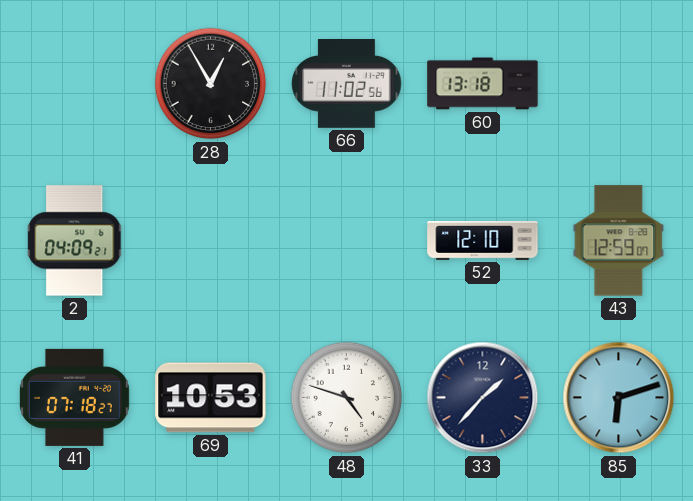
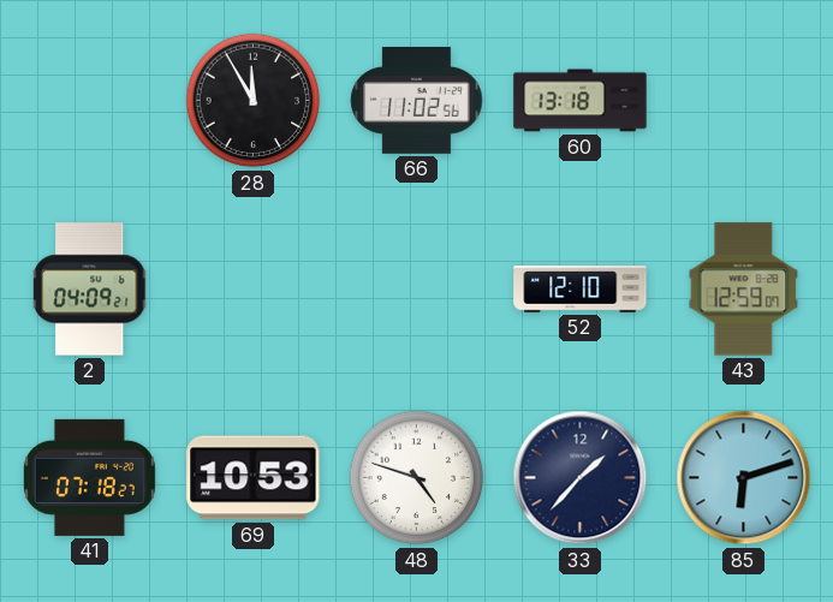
28: 12:55 -> 11:55
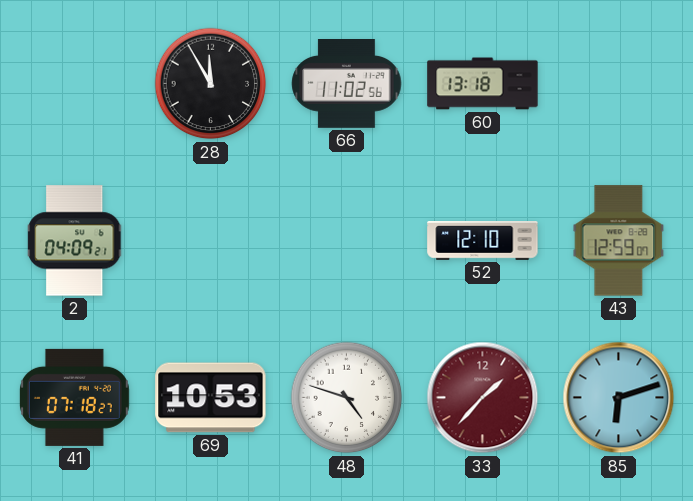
33 dial: navy -> burgundy
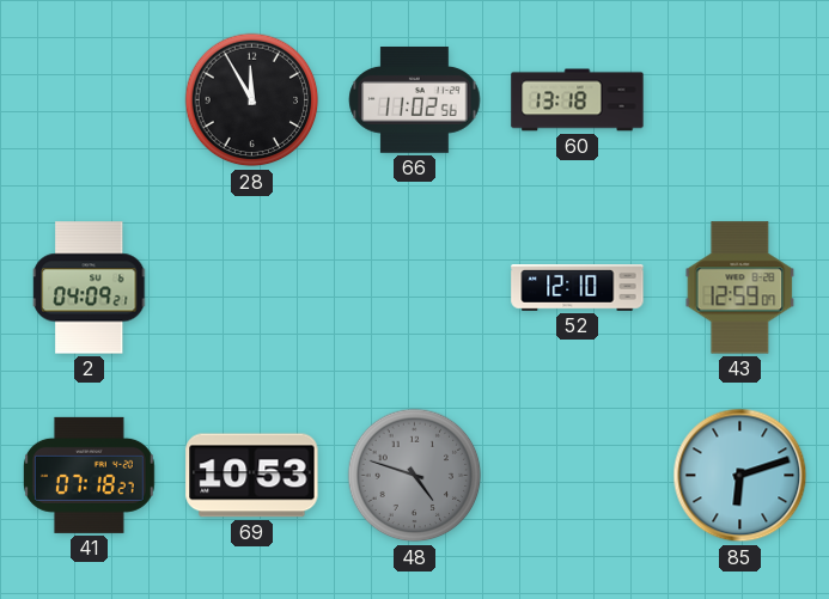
48 dial: white -> grey
33: 1:37 -> none
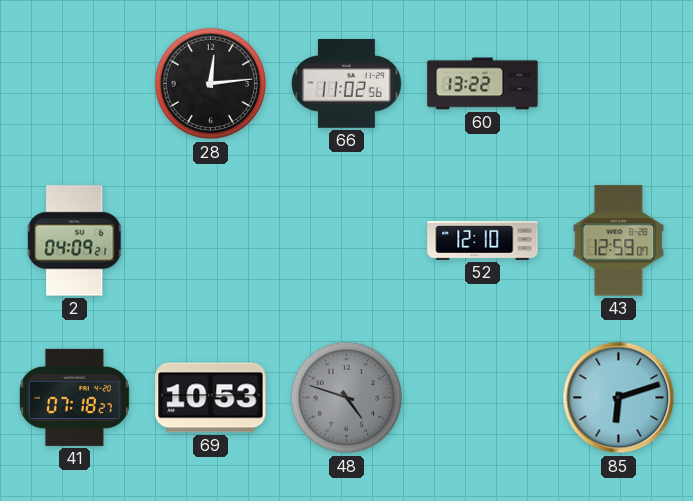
28: 11:55 -> 12:14
60: 13:18 -> 13:22
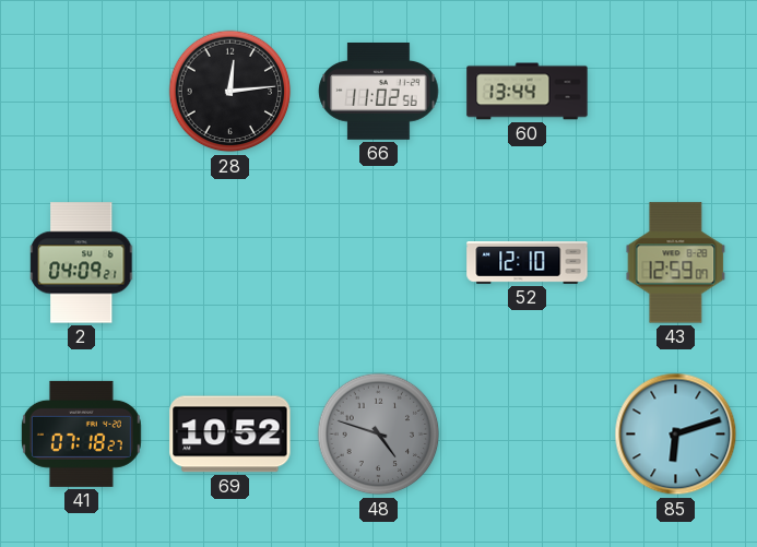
60: 13:22 -> 13:44
69: 10:53 -> 10:52
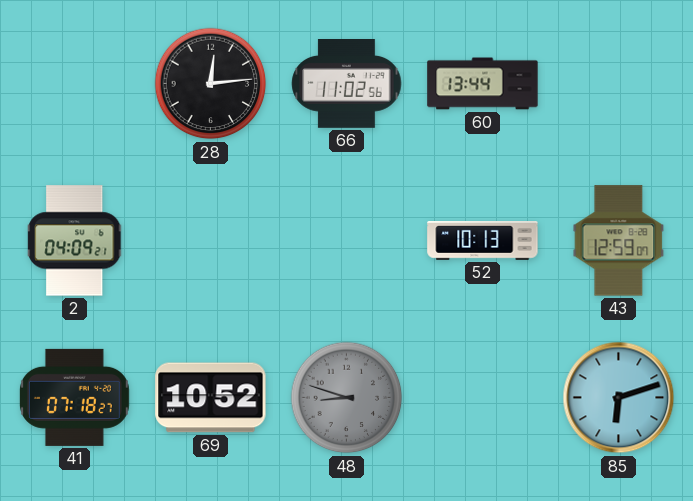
52: 12:10 -> 10:13
48: 4:48 -> 8:48
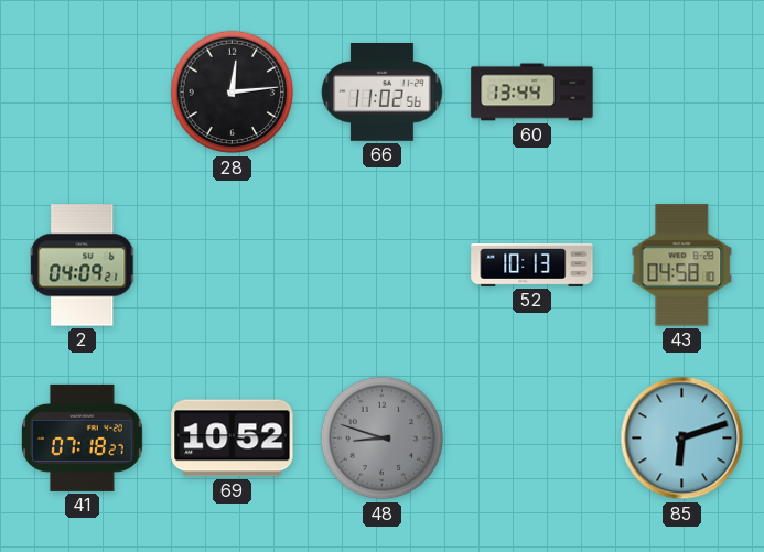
43: 12:59 -> 04:58
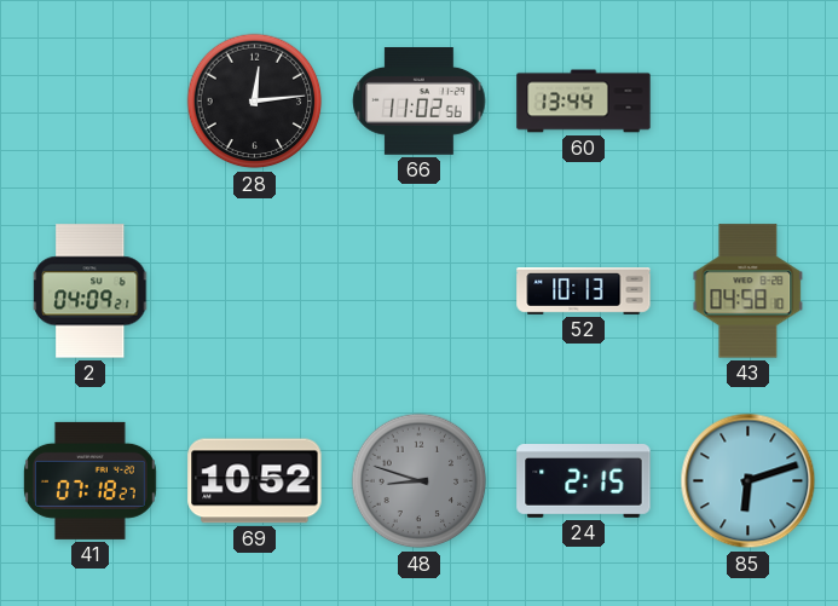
24: none -> 2:15
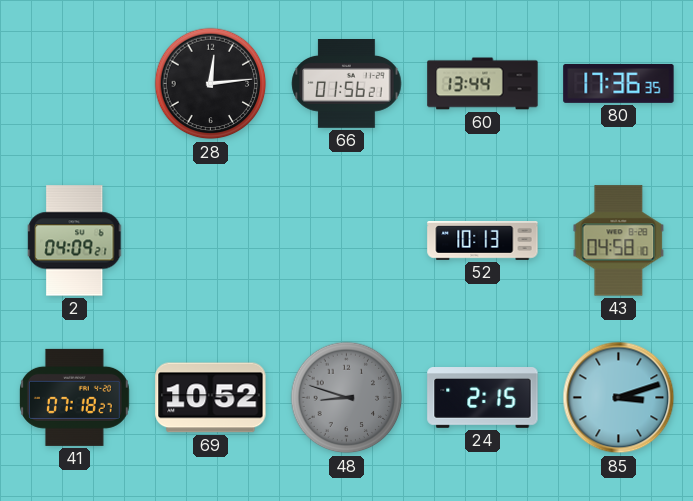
66: 11:02 -> 01:56
80: none -> 17:36
85: 6:12 -> 3:12
